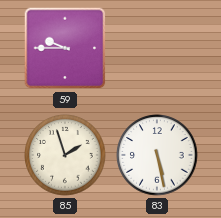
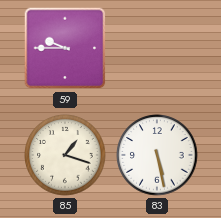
85: 1:57 -> 1:18
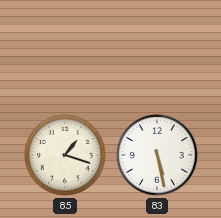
59: 9:45 -> none
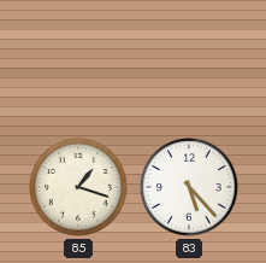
83: 5:28 -> 5:23
